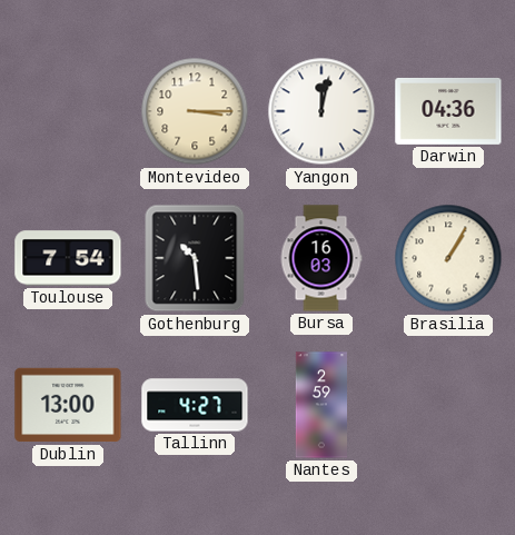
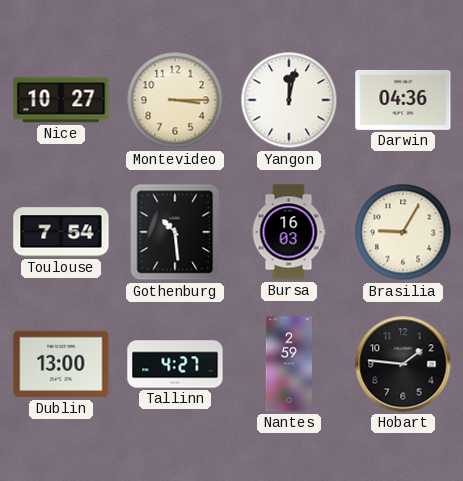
Nice: none -> 10:27
Brasilia: 1:05 -> 9:05
Hobart: none -> 1:46
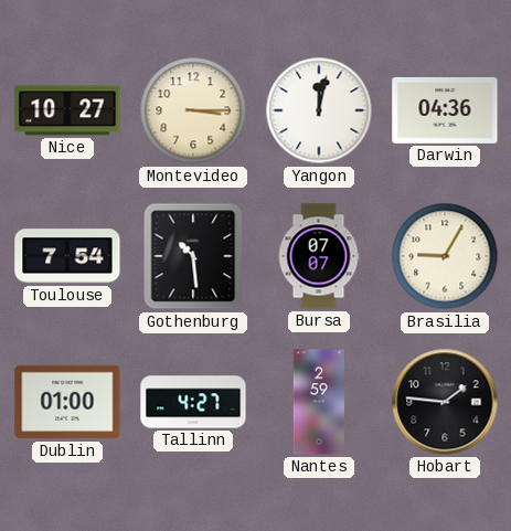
Bursa: 16:03 -> 07:07
Dublin: 13:00 -> 01:00
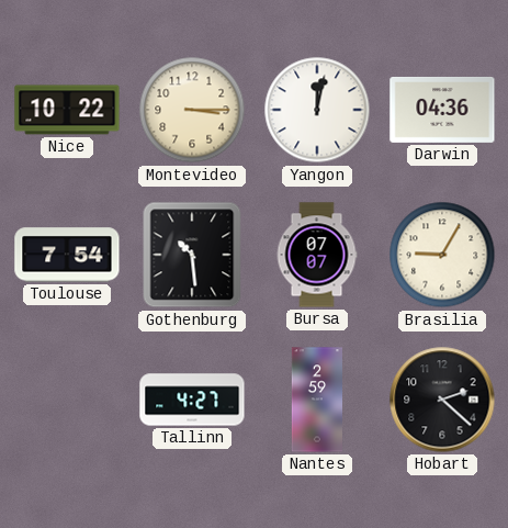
Nice: 10:27 -> 10:22
Dublin: 01:00 -> none
Hobart: 1:46 -> 2:22
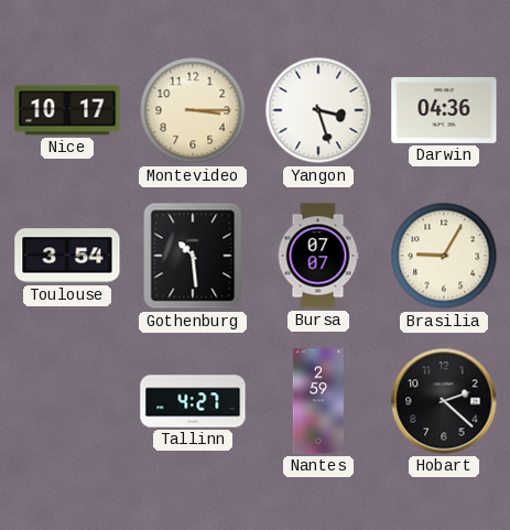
Nice: 10:22 -> 10:17
Yangon: 12:02 -> 3:27
Toulouse: 7:54 -> 3:54
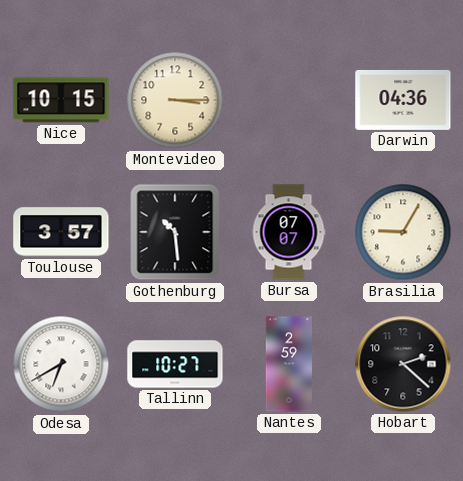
Nice: 10:17 -> 10:15
Yangon: 3:27 -> none
Toulouse: 3:54 -> 3:57
Odesa: none -> 6:40
Tallinn: 4:27 -> 10:27
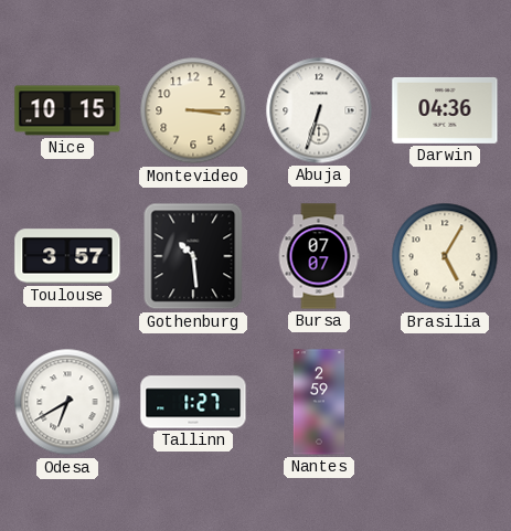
Abuja: none -> 6:33
Brasilia: 9:05 -> 5:05
Tallinn: 10:27 -> 1:27
Hobart: 2:22 -> none
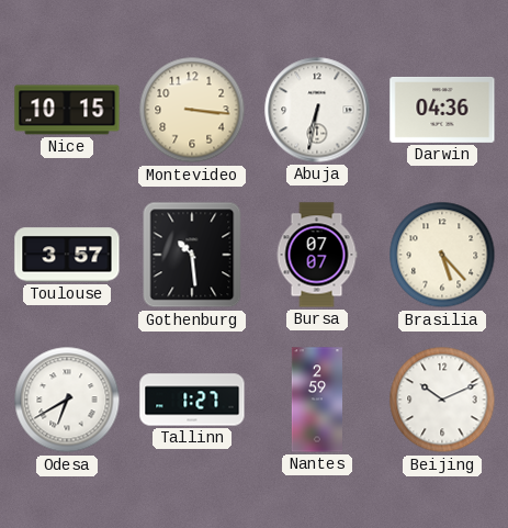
Montevideo: 3:15 -> 3:16
Abuja: 6:33 -> 6:32
Brasilia: 5:05 -> 5:23
Beijing: none -> 10:11
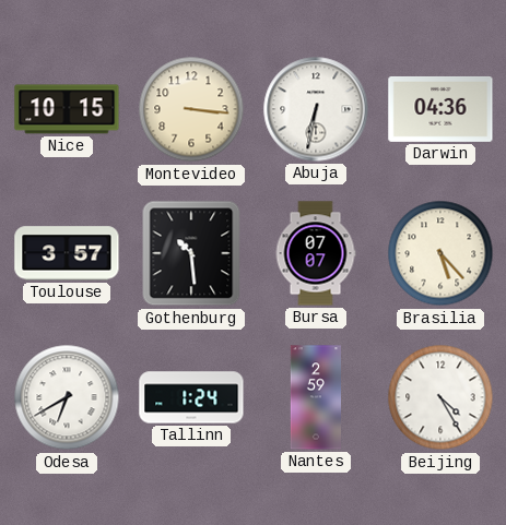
Tallinn: 1:27 -> 1:24
Beijing: 10:11 -> 4:25
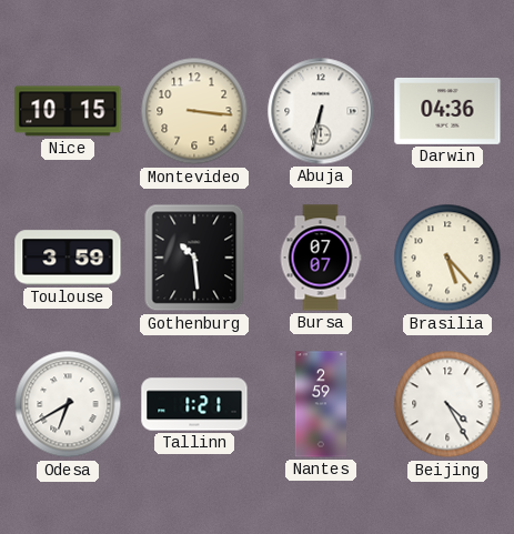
Toulouse: 3:57 -> 3:59
Tallinn: 1:24 -> 1:21
